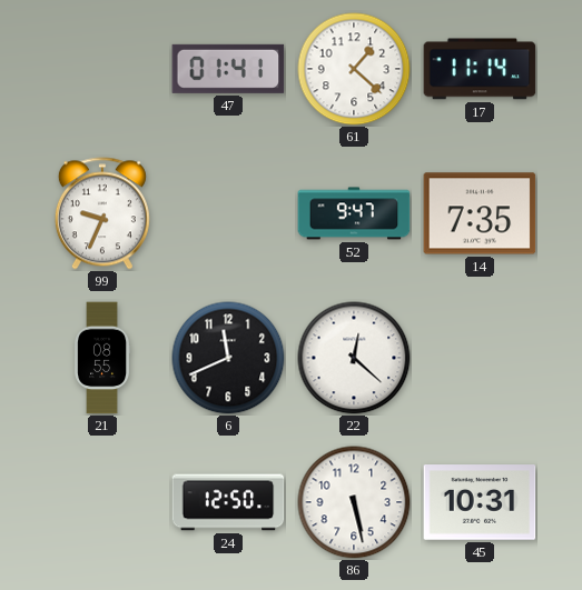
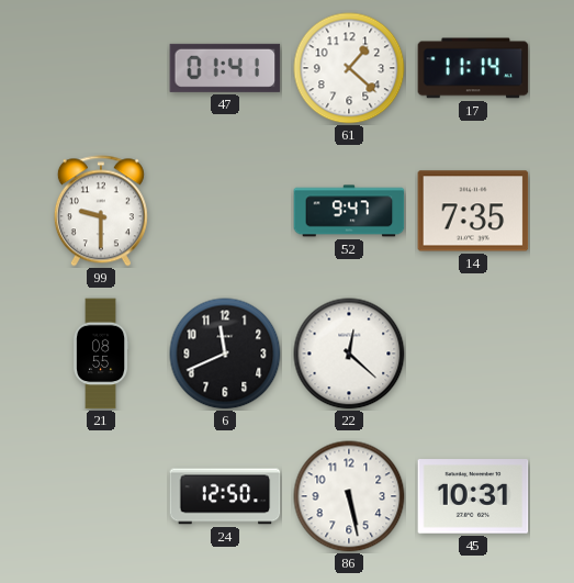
99: 9:34 -> 9:30
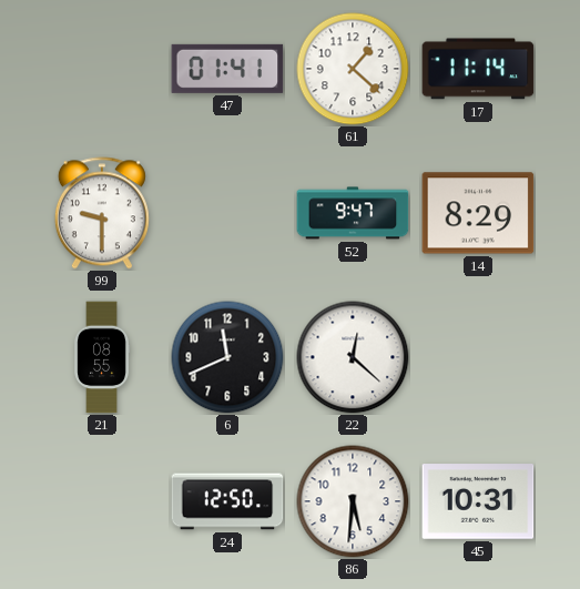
14: 7:35 -> 8:29
86: 5:28 -> 5:31
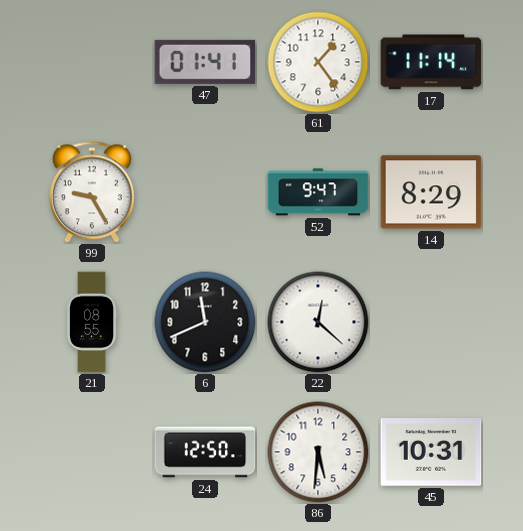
61: 1:22 -> 1:24
99: 9:30 -> 9:25
